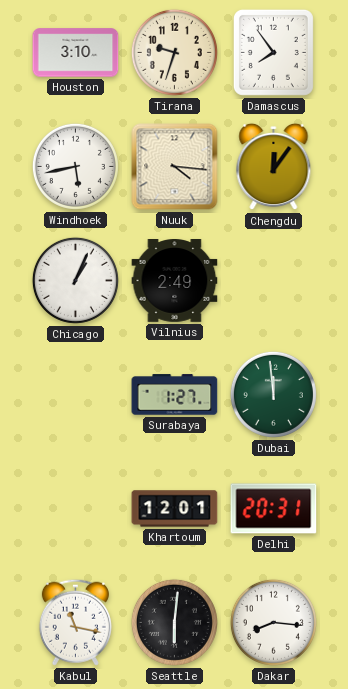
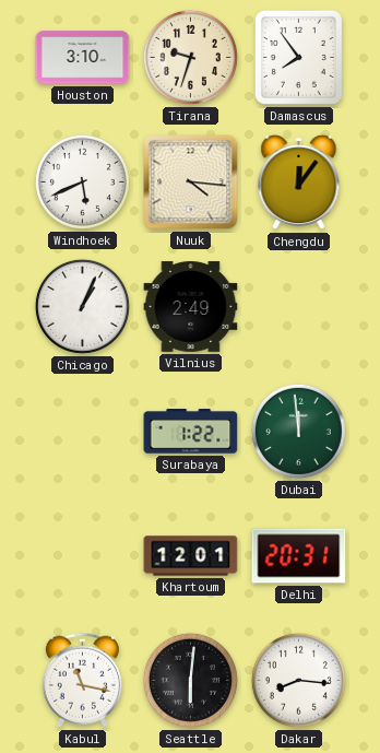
Windhoek: 5:43 -> 5:41
Surabaya: 1:27 -> 1:22
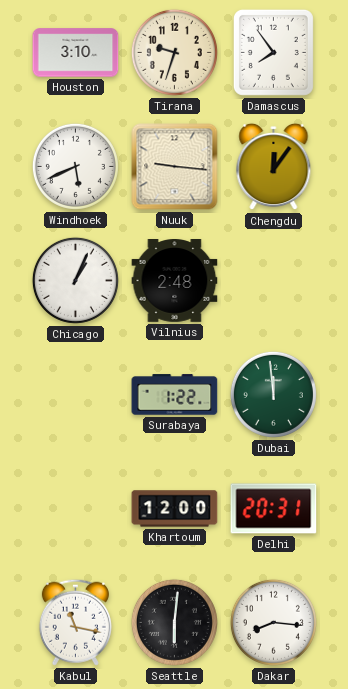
Nuuk: 4:16 -> 9:16
Vilnius: 2:49 -> 2:48
Khartoum: 12:01 -> 12:00
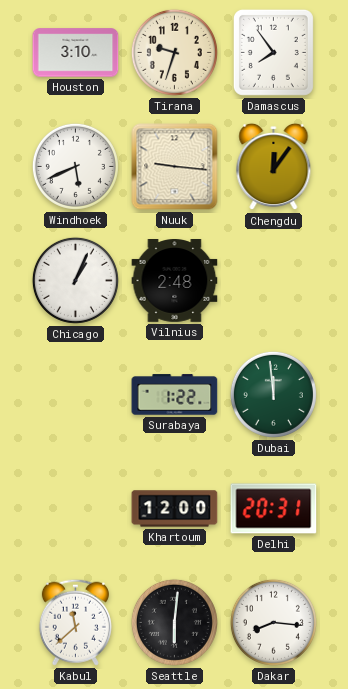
Kabul: 11:17 -> 11:38
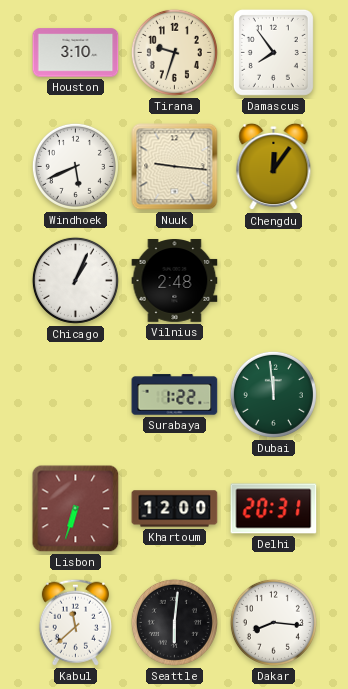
Lisbon: none -> 6:33
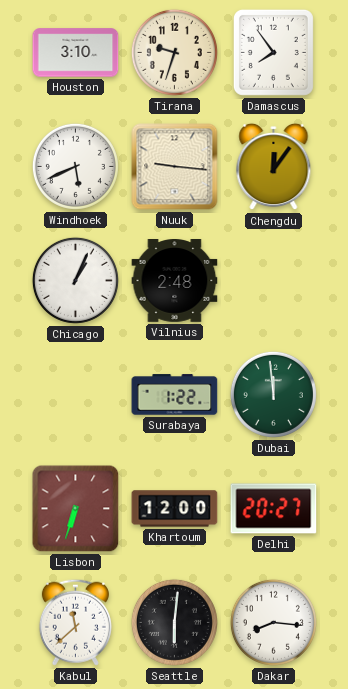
Delhi: 20:31 -> 20:27
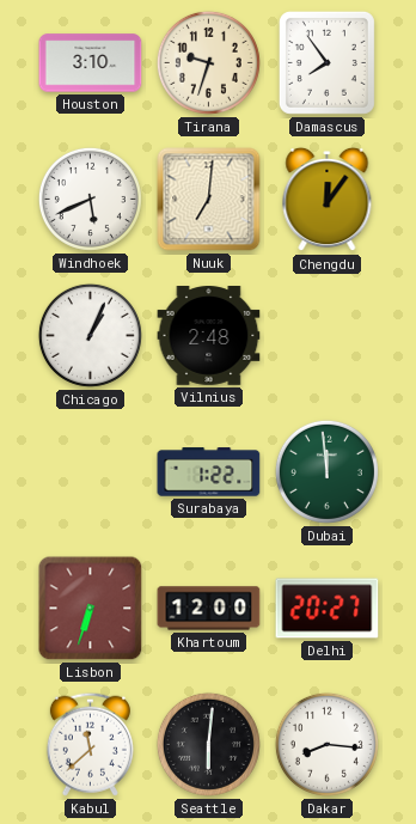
Nuuk: 9:16 -> 7:01
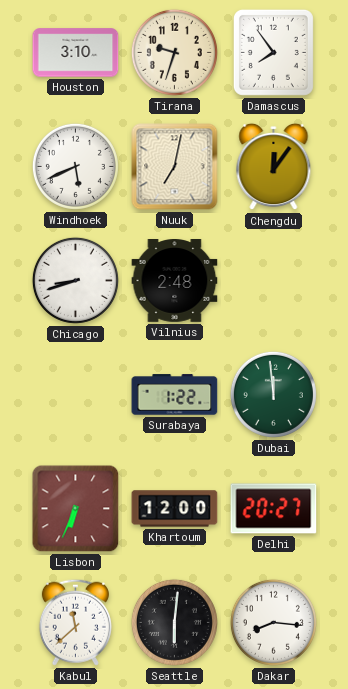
Nuuk: 7:01 -> 7:02
Chicago: 1:04 -> 8:42
Lisbon: 6:33 -> 6:34
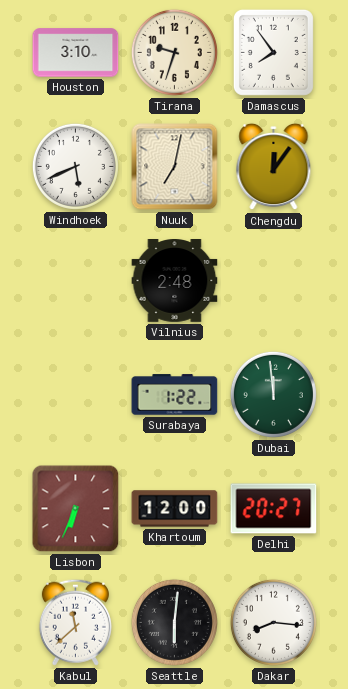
Chicago: 8:42 -> none
